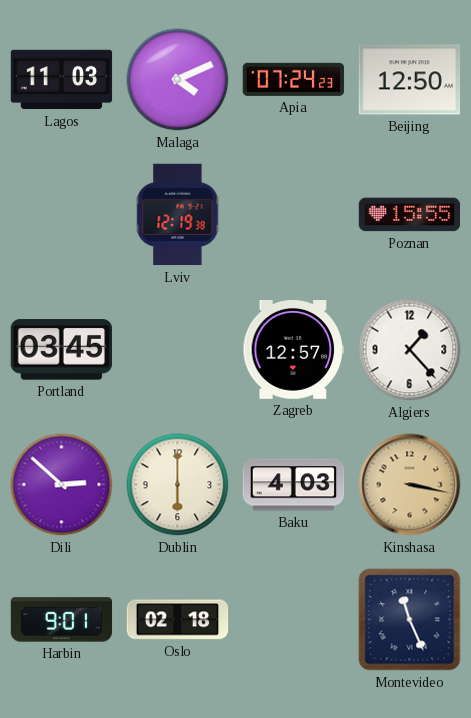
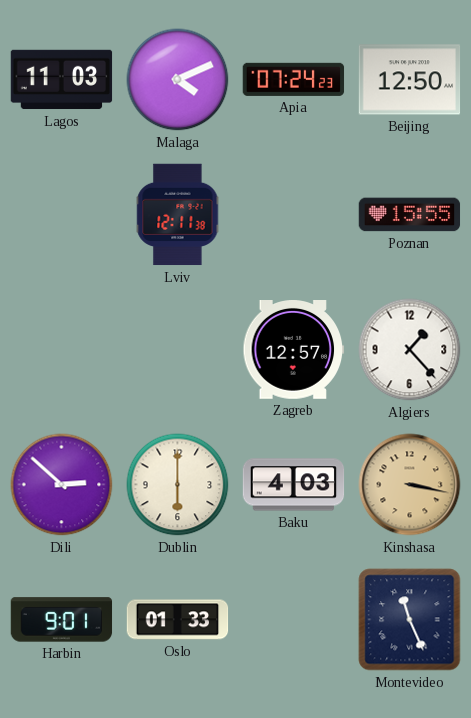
Lviv: 12:19 -> 12:11
Portland: 03:45 -> none
Oslo: 02:18 -> 01:33
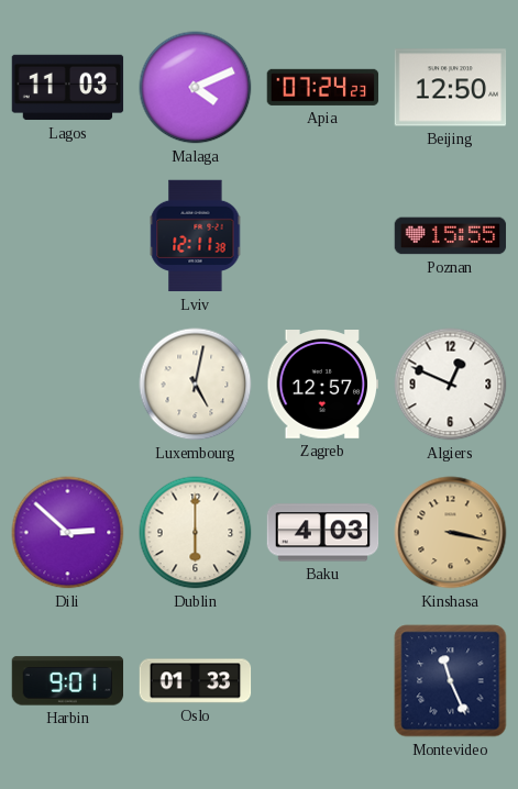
Luxembourg: none -> 5:02
Algiers: 1:23 -> 12:49
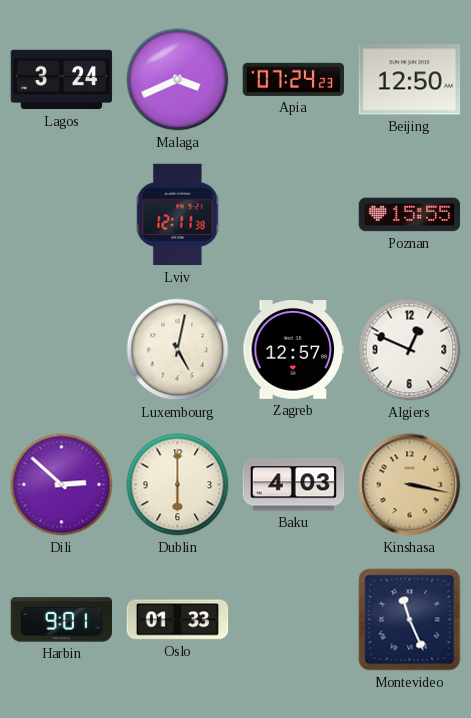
Lagos: 11:03 -> 3:24
Malaga: 4:11 -> 3:41
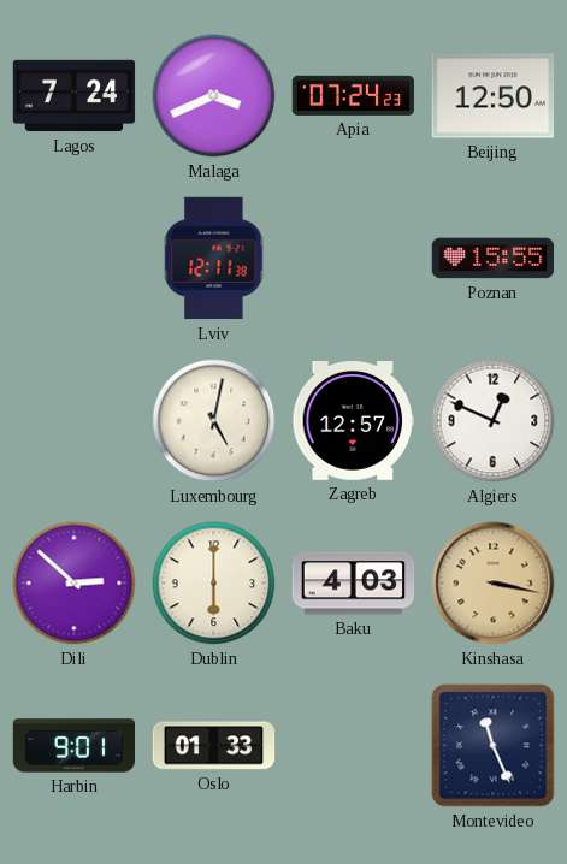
Lagos: 3:24 -> 7:24
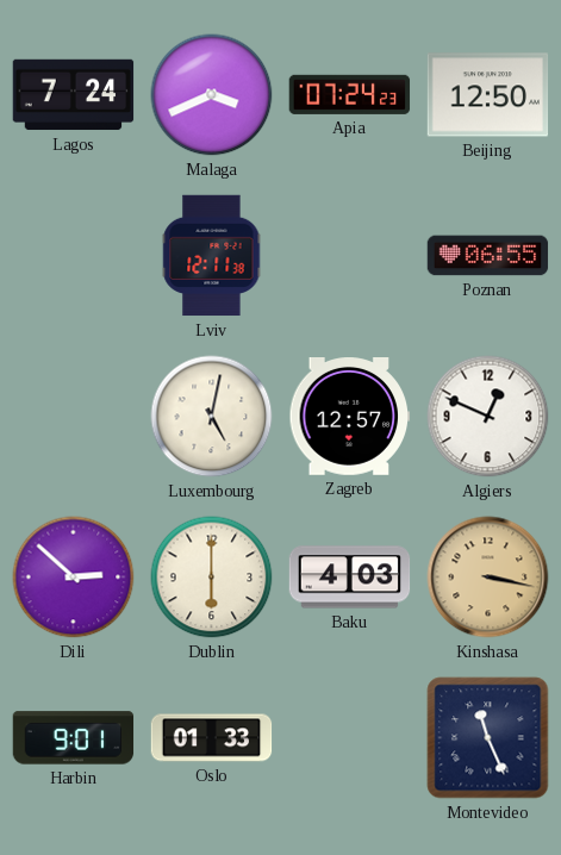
Poznan: 15:55 -> 06:55
